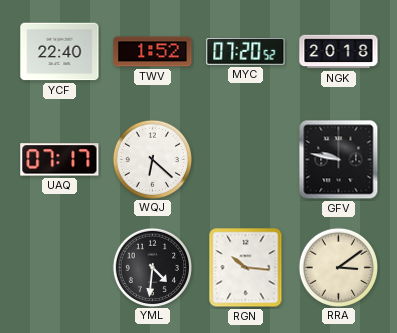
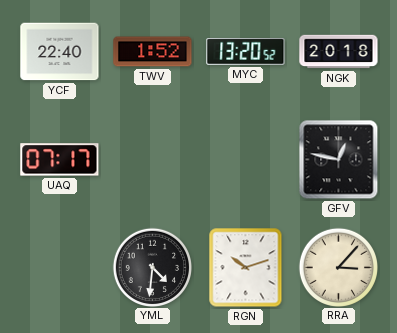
MYC: 07:20 -> 13:20
WQJ: 6:22 -> none
GFV: 9:47 -> 12:47
RGN: 10:16 -> 10:12
RRA: 3:09 -> 3:07
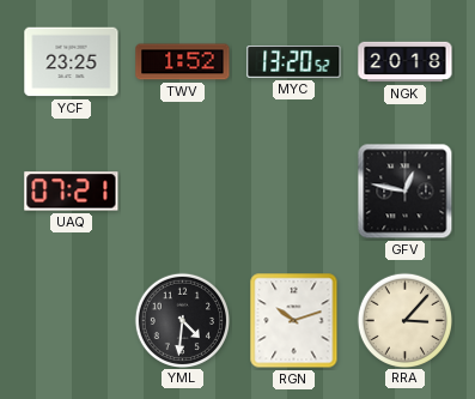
YCF: 22:40 -> 23:25
UAQ: 07:17 -> 07:21
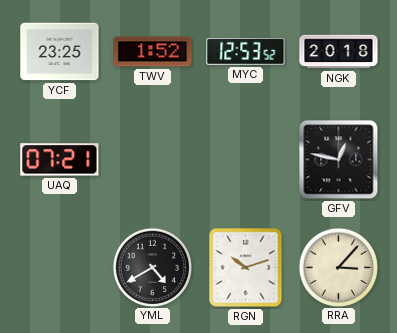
MYC: 13:20 -> 12:53
YML: 4:31 -> 4:40
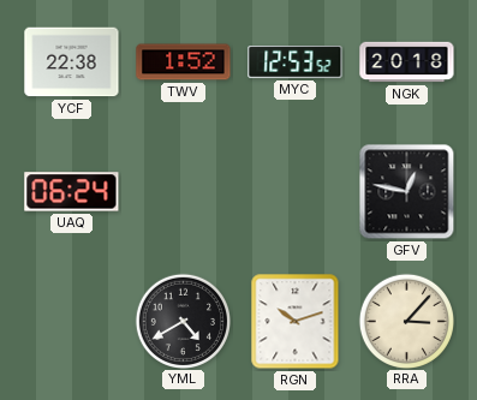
YCF: 23:25 -> 22:38
UAQ: 07:21 -> 06:24
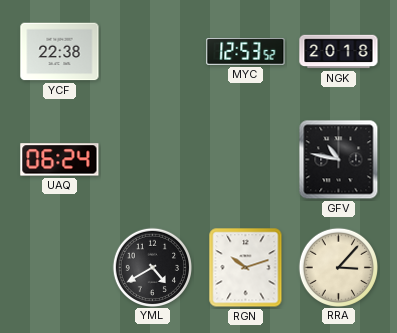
TWV: 1:52 -> none
GFV: 12:47 -> 10:47
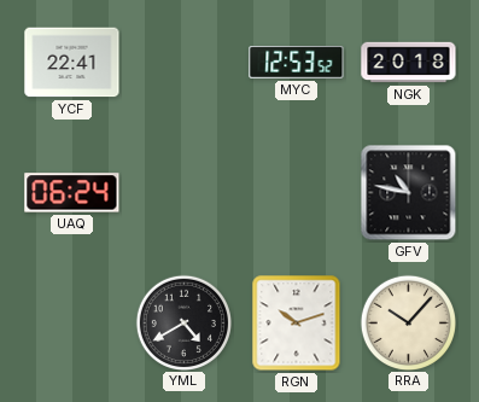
YCF: 22:38 -> 22:41
RRA: 3:07 -> 10:07
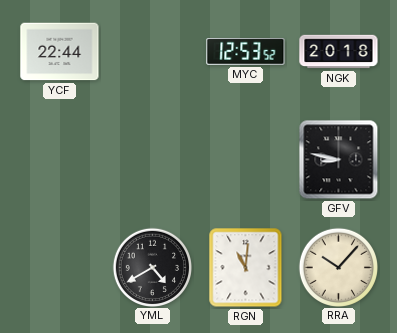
YCF: 22:41 -> 22:44
UAQ: 06:24 -> none
GFV: 10:47 -> 8:47
RGN: 10:12 -> 11:01
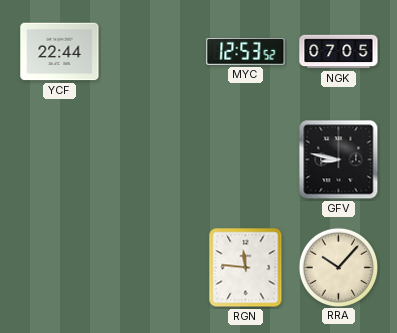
NGK: 20:18 -> 07:05
YML: 4:40 -> none
RGN: 11:01 -> 11:46
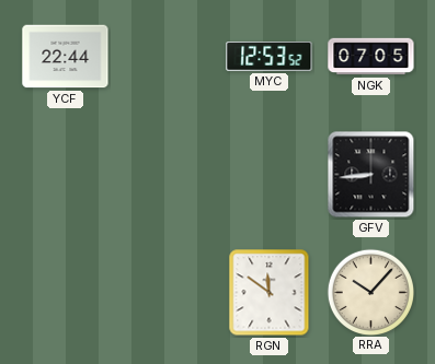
GFV: 8:47 -> 8:44
RGN: 11:46 -> 11:51
